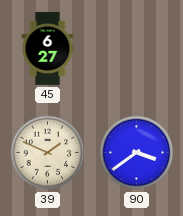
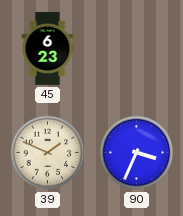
45: 6:27 -> 6:23
90: 3:39 -> 3:34
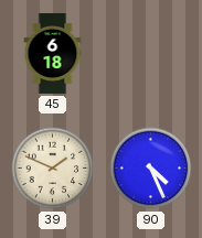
45: 6:23 -> 6:18
90: 3:34 -> 4:26
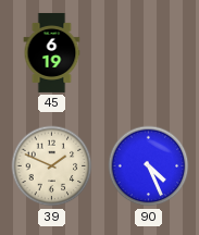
45: 6:18 -> 6:19
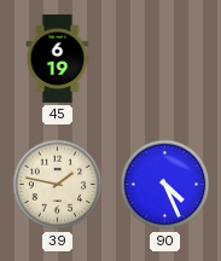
39: 1:49 -> 1:47
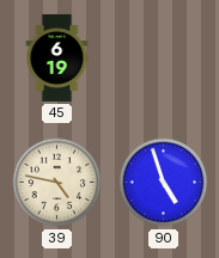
39: 1:47 -> 4:47
90: 4:26 -> 4:57
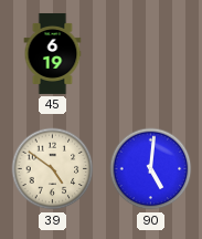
39: 4:47 -> 4:51
90: 4:57 -> 5:01
